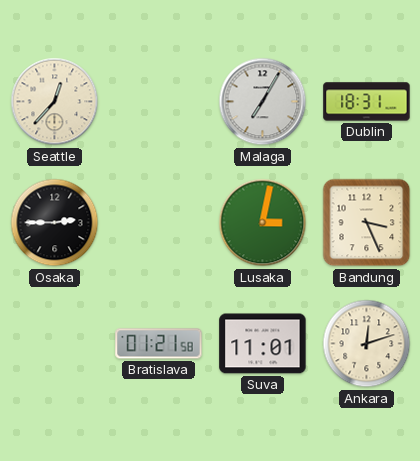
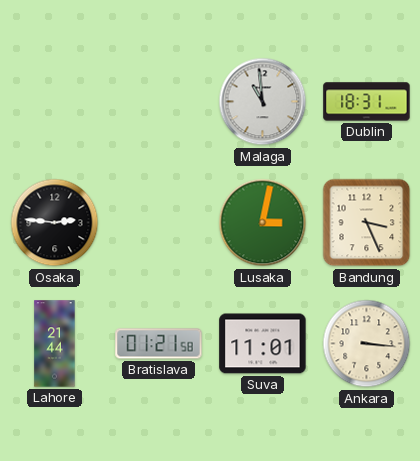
Seattle: 12:37 -> none
Malaga: 7:05 -> 10:59
Osaka: 2:45 -> 2:46
Lahore: none -> 21:44
Ankara: 12:12 -> 3:16
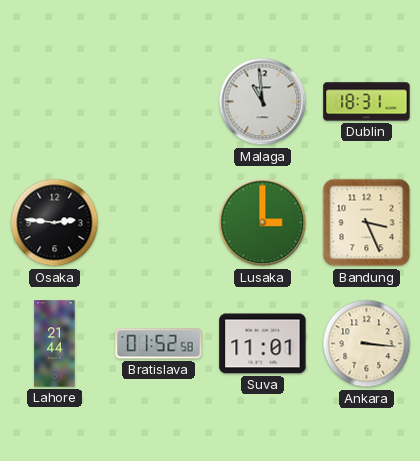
Lusaka: 3:02 -> 3:00
Bratislava: 01:21 -> 01:52
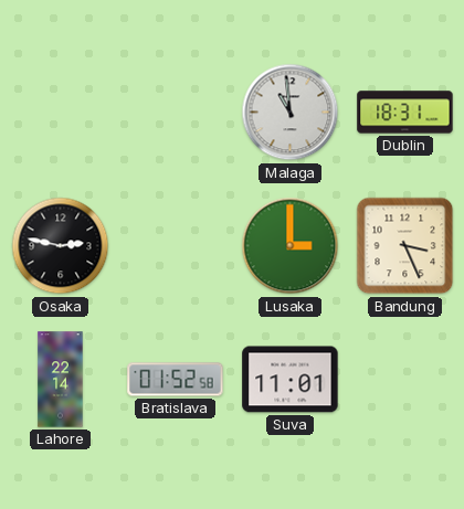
Osaka: 2:46 -> 2:47
Lahore: 21:44 -> 22:14
Ankara: 3:16 -> none
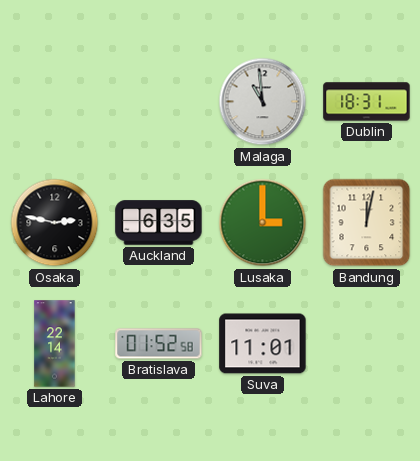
Auckland: none -> 6:35
Bandung: 3:26 -> 12:02
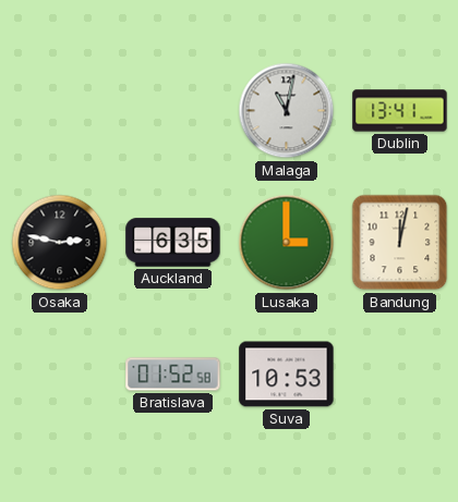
Malaga: 10:59 -> 11:02
Dublin: 18:31 -> 13:41
Lahore: 22:14 -> none
Suva: 11:01 -> 10:53
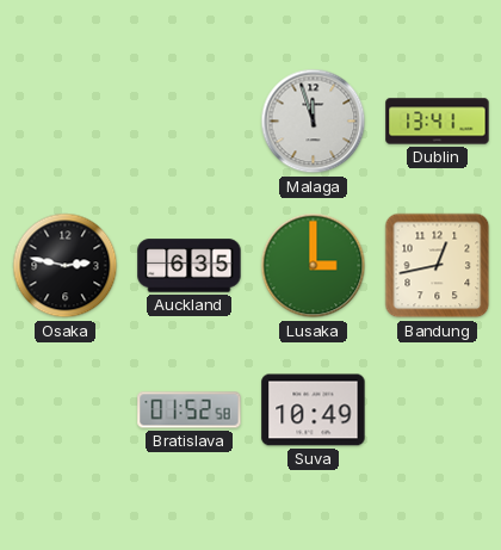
Malaga: 11:02 -> 11:57
Bandung: 12:02 -> 12:43
Suva: 10:53 -> 10:49
